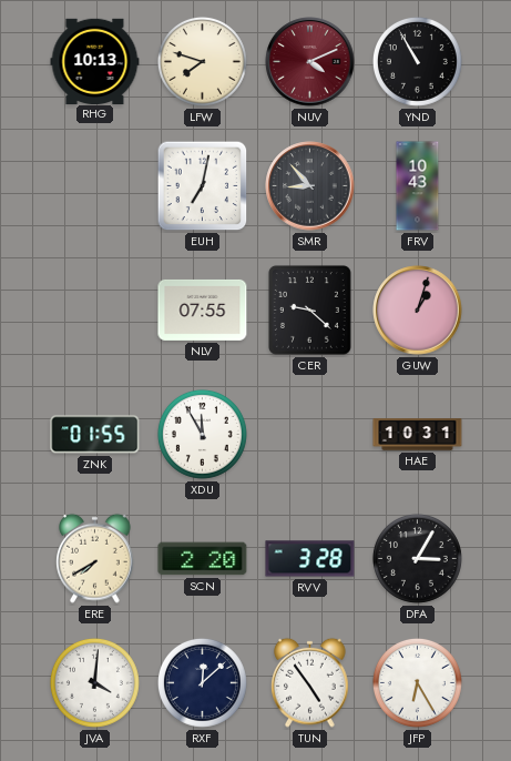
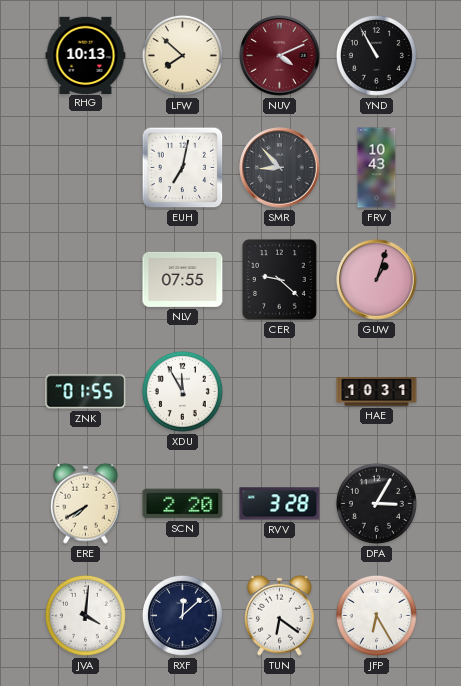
LFW: 7:48 -> 7:52
TUN: 4:54 -> 6:21
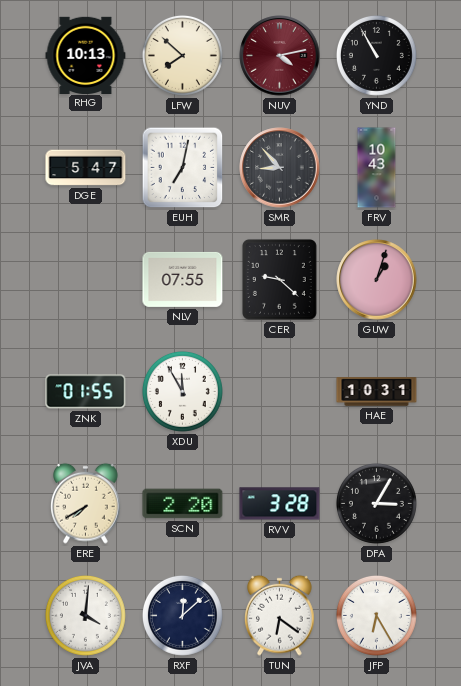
NUV: 4:11 -> 4:13
DGE: none -> 5:47
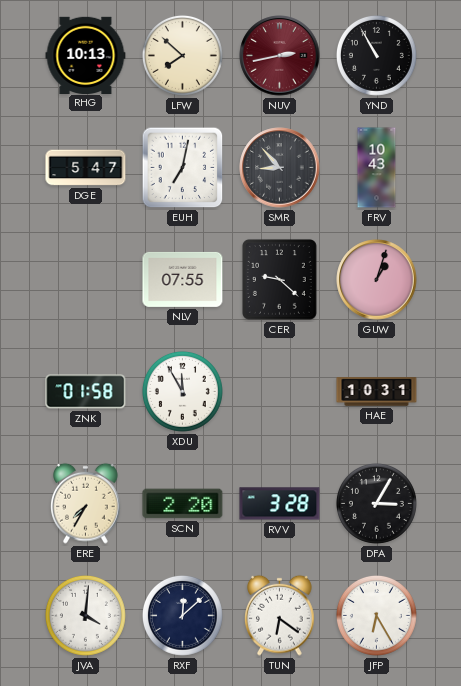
NUV: 4:13 -> 2:43
ZNK: 01:55 -> 01:58
ERE: 7:40 -> 7:35
